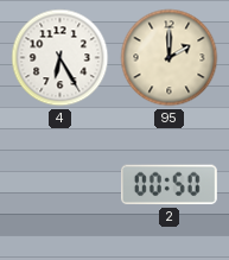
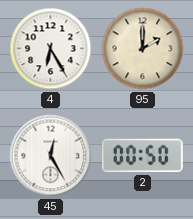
45: none -> 12:25
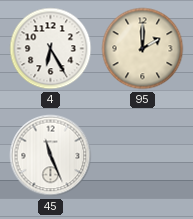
45: 12:25 -> 11:26
2: 00:50 -> none
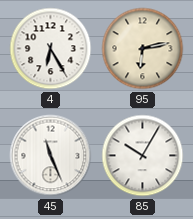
95: 2:00 -> 6:13
85: none -> 10:05
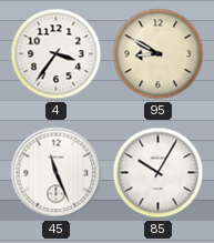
4: 6:25 -> 3:36
95: 6:13 -> 8:50
